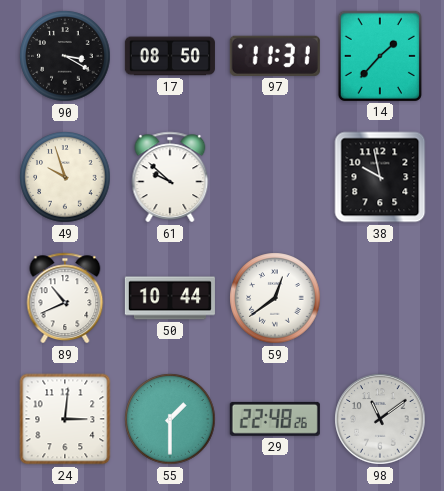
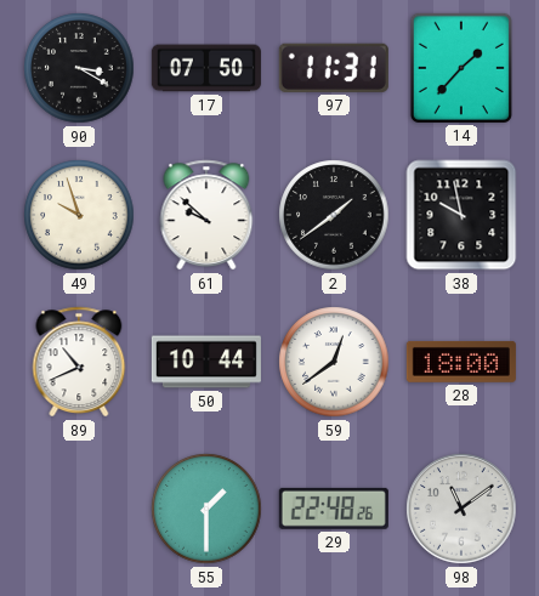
17: 08:50 -> 07:50
2: none -> 1:39
28: none -> 18:00
24: 3:01 -> none
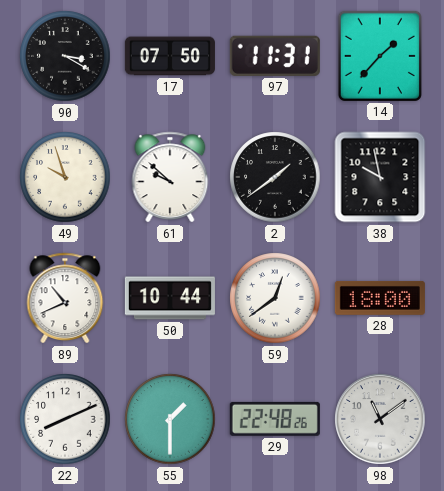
22: none -> 8:11
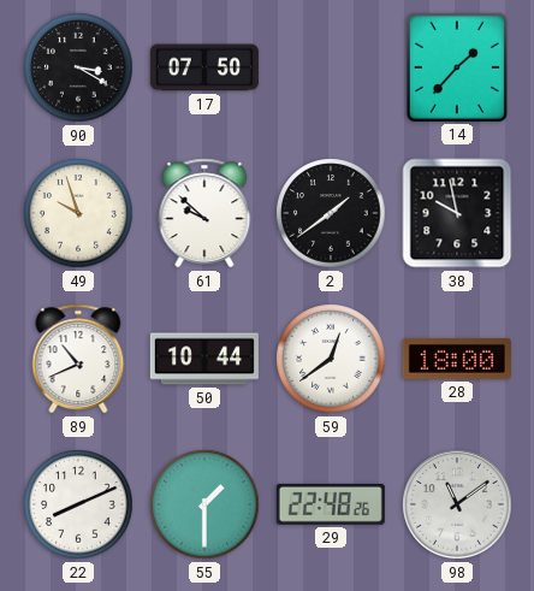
97: 11:31 -> none
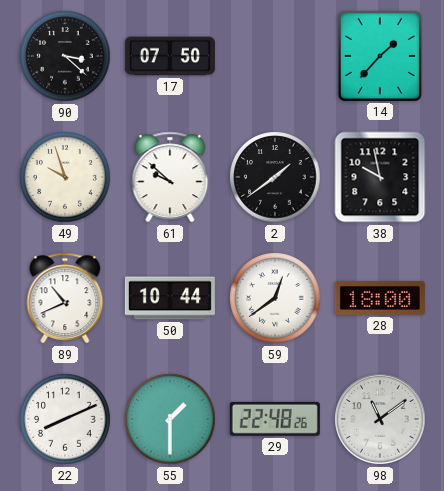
90: 3:20 -> 3:22
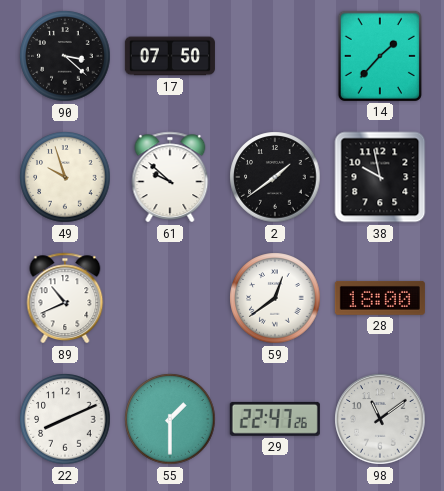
50: 10:44 -> none
29: 22:48 -> 22:47
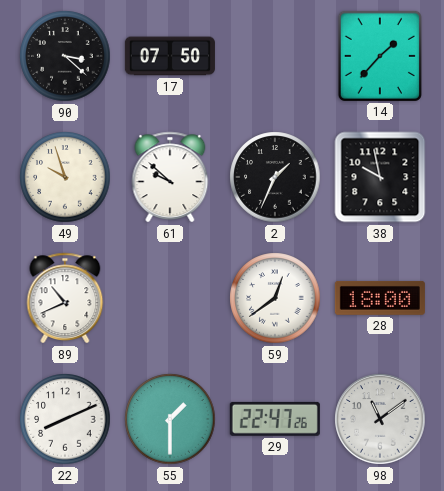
2: 1:39 -> 1:34
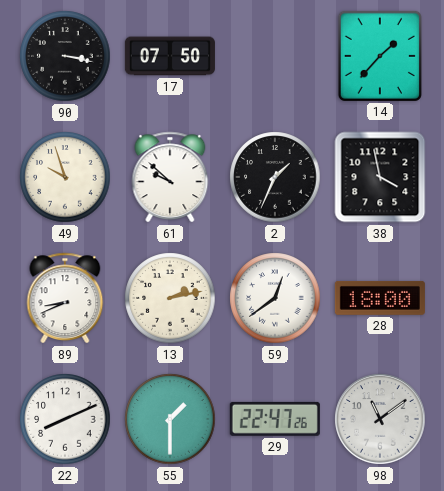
90: 3:22 -> 3:17
38: 9:58 -> 3:58
89: 10:41 -> 8:41
13: none -> 2:13
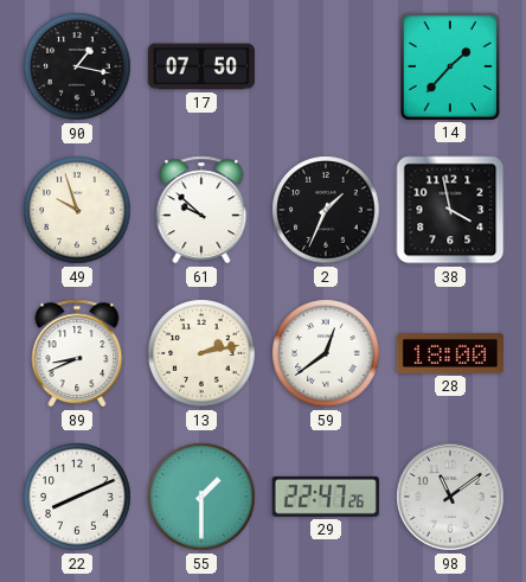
90: 3:17 -> 1:17
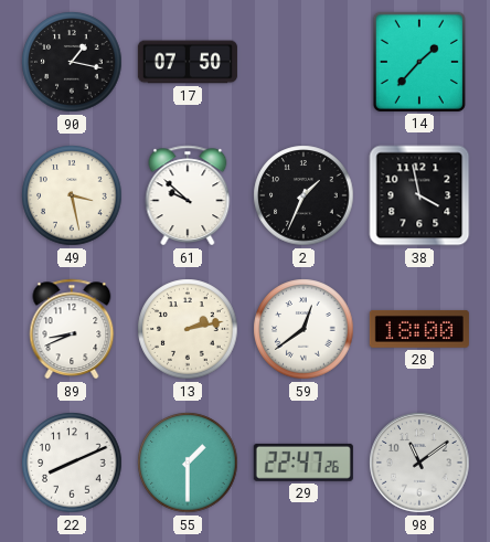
49: 9:57 -> 3:28
